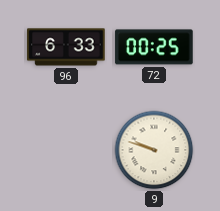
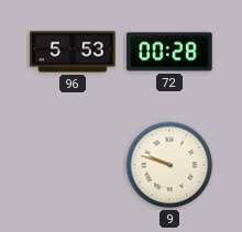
96: 6:33 -> 5:53
72: 00:25 -> 00:28
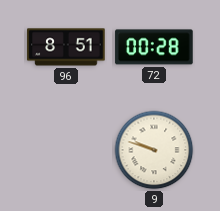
96: 5:53 -> 8:51
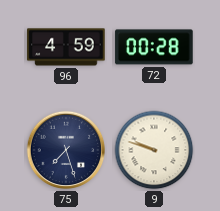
96: 8:51 -> 4:59
75: none -> 7:27
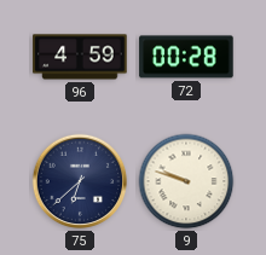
75: 7:27 -> 6:38
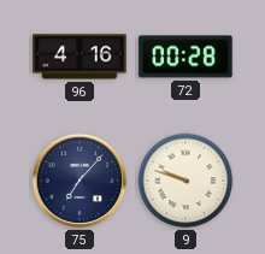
96: 4:59 -> 4:16
75: 6:38 -> 7:07
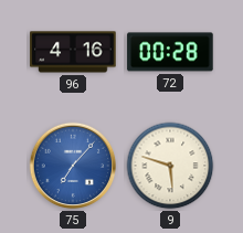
75 dial: navy -> blue
9: 9:48 -> 5:48
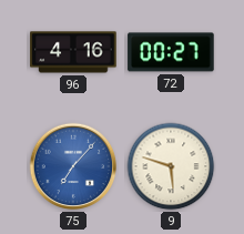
72: 00:28 -> 00:27
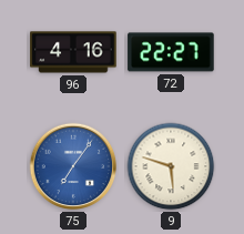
72: 00:27 -> 22:27
75: 7:07 -> 7:06
